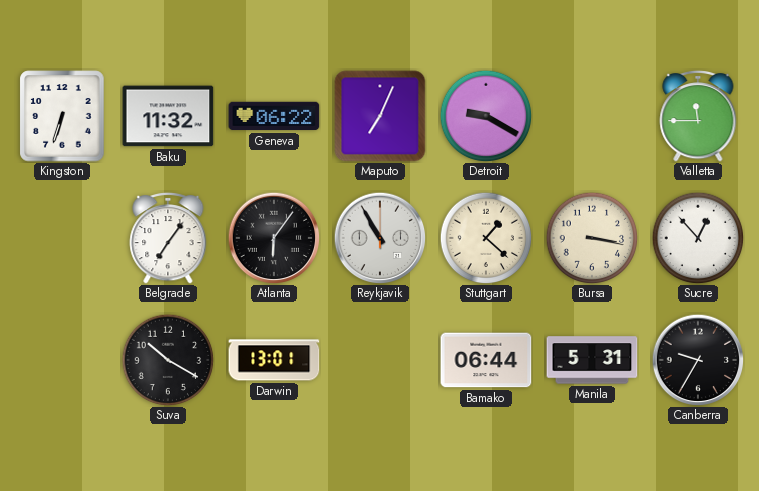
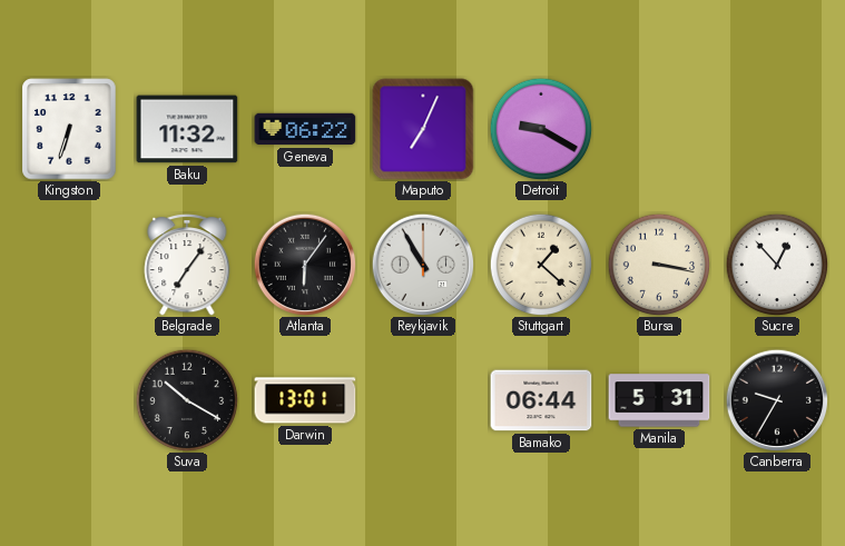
Valletta: 11:45 -> none
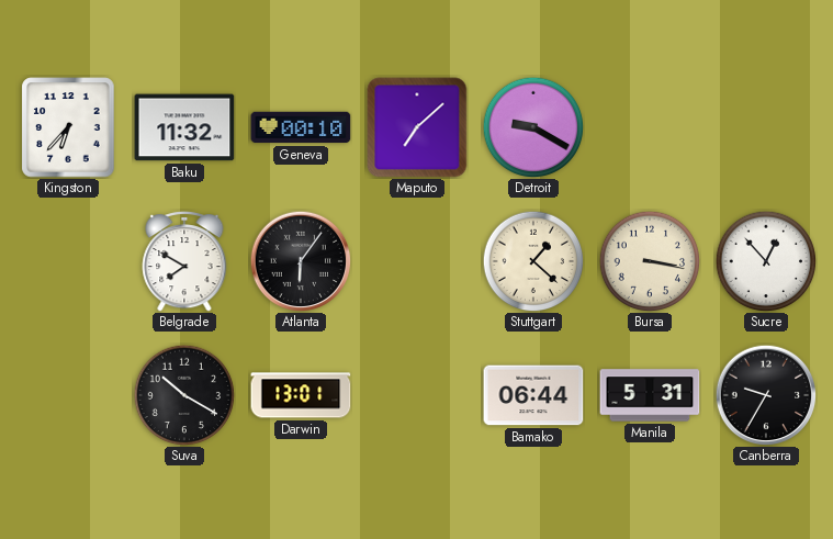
Kingston: 6:33 -> 6:37
Geneva: 06:22 -> 00:10
Maputo: 7:04 -> 7:08
Belgrade: 7:06 -> 7:50
Reykjavik: 10:55 -> none
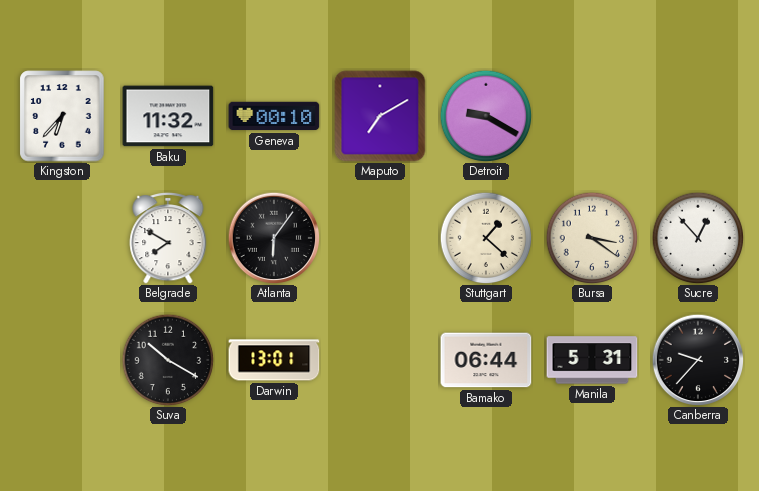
Maputo: 7:08 -> 7:10
Bursa: 3:17 -> 3:21
Canberra: 9:35 -> 9:37
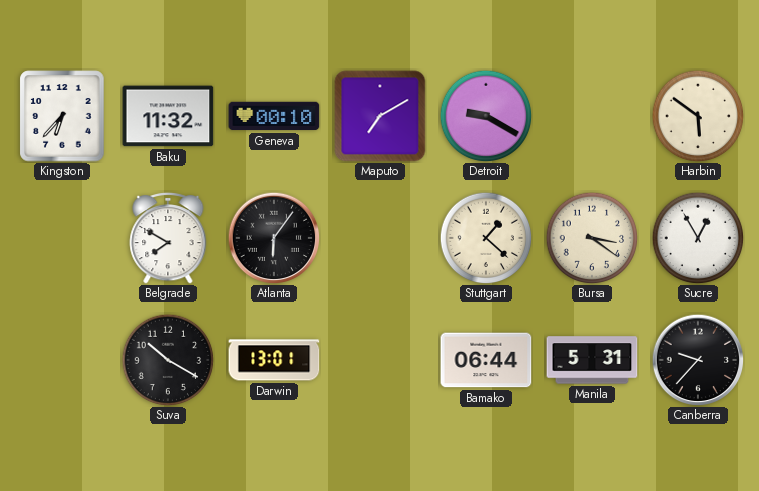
Harbin: none -> 5:51
Sucre: 12:53 -> 12:55
